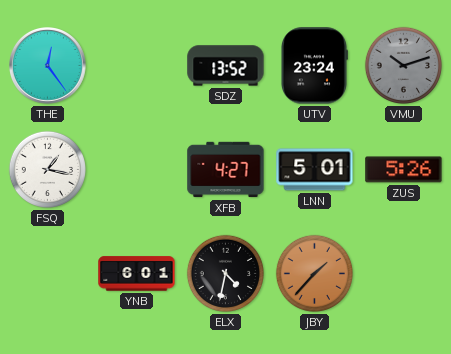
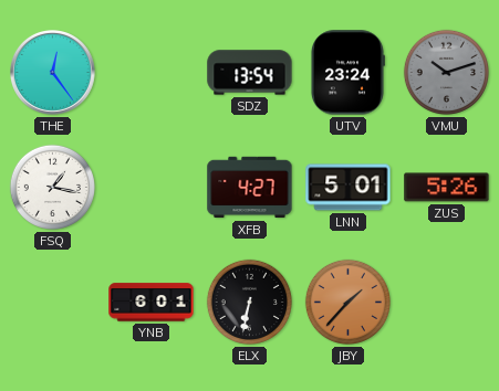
SDZ: 13:52 -> 13:54
ELX: 4:32 -> 6:32
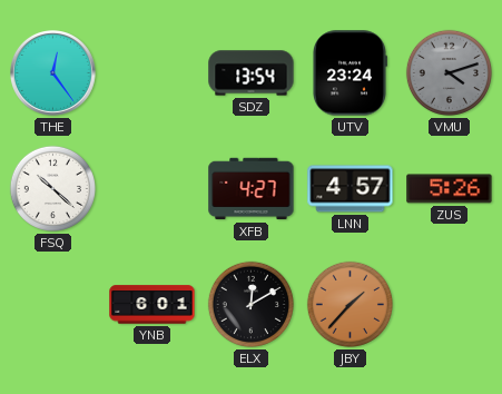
VMU: 10:12 -> 4:12
FSQ: 1:17 -> 10:22
LNN: 5:01 -> 4:57
ELX: 6:32 -> 12:10
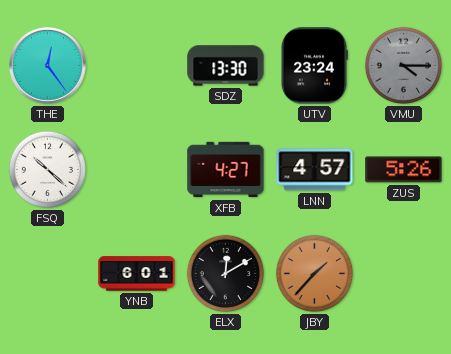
SDZ: 13:54 -> 13:30
VMU: 4:12 -> 4:15
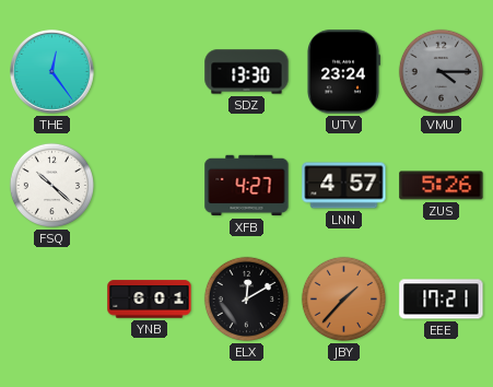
EEE: none -> 17:21
